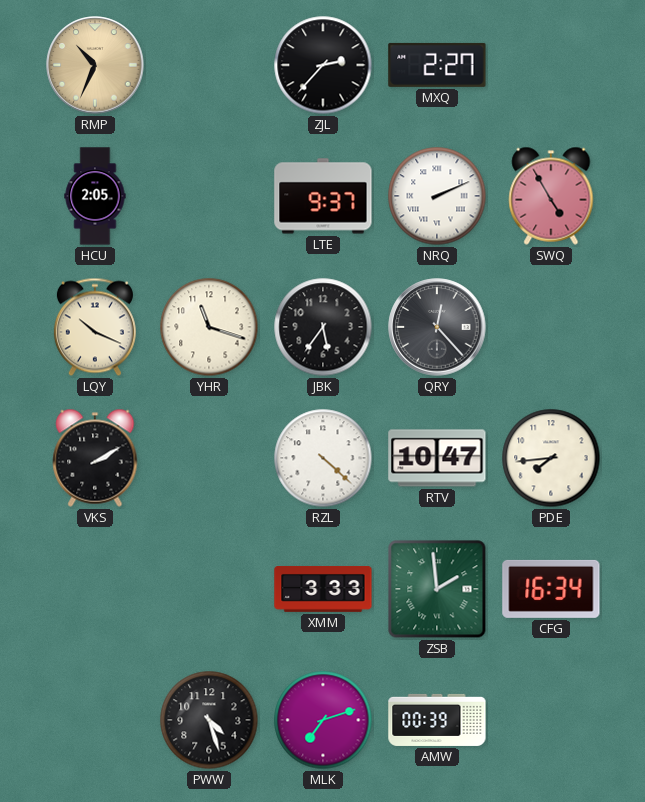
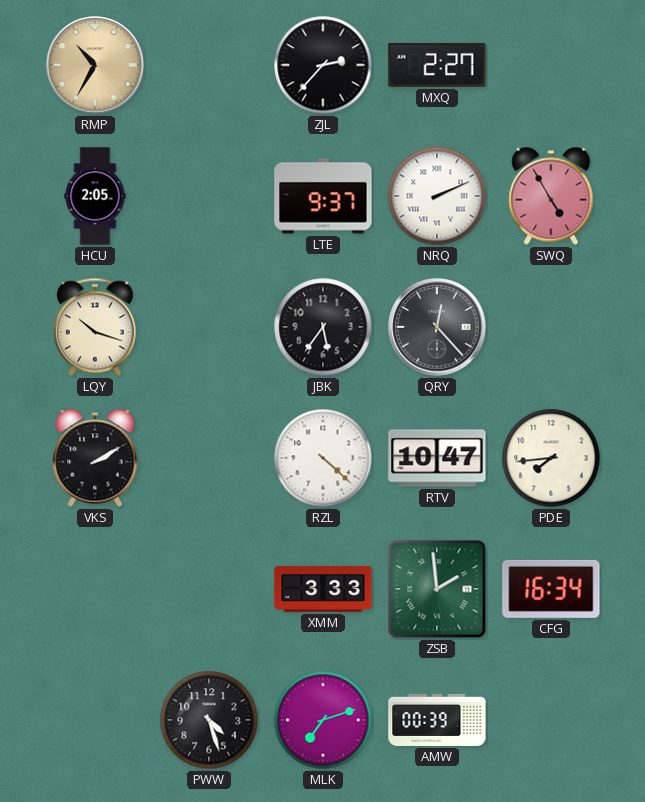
RMP: 10:34 -> 10:35
LQY: 10:19 -> 10:18
YHR: 11:18 -> none
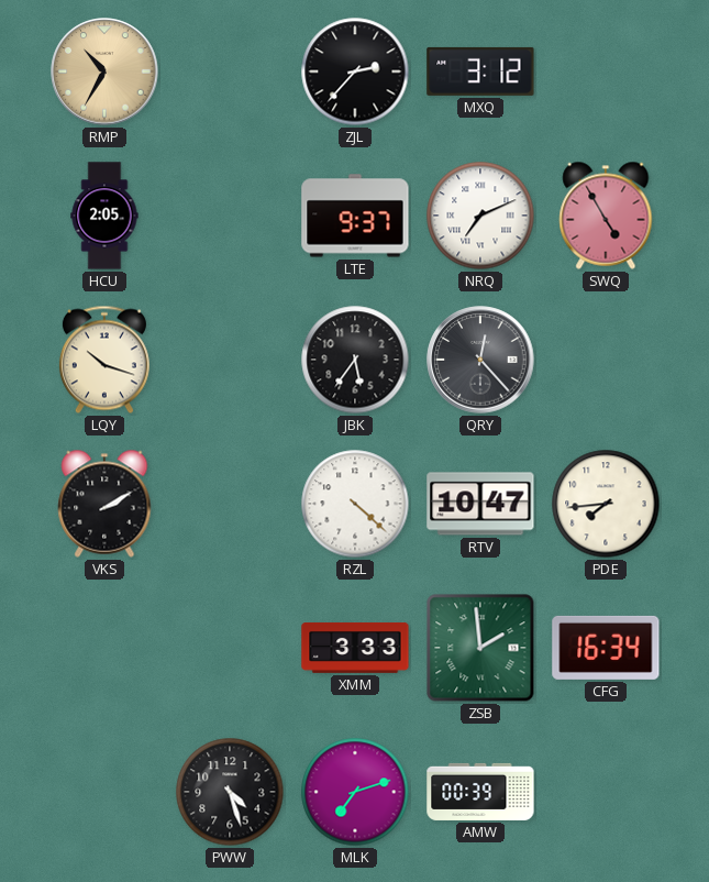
MXQ: 2:27 -> 3:12
NRQ: 2:11 -> 7:11
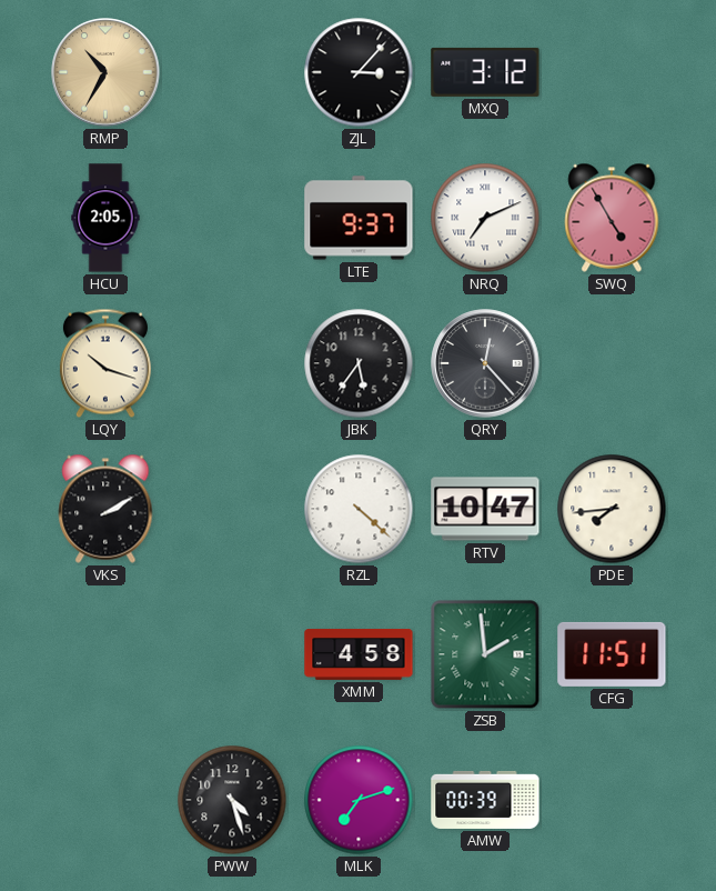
ZJL: 2:37 -> 3:07
XMM: 3:33 -> 4:58
CFG: 16:34 -> 11:51
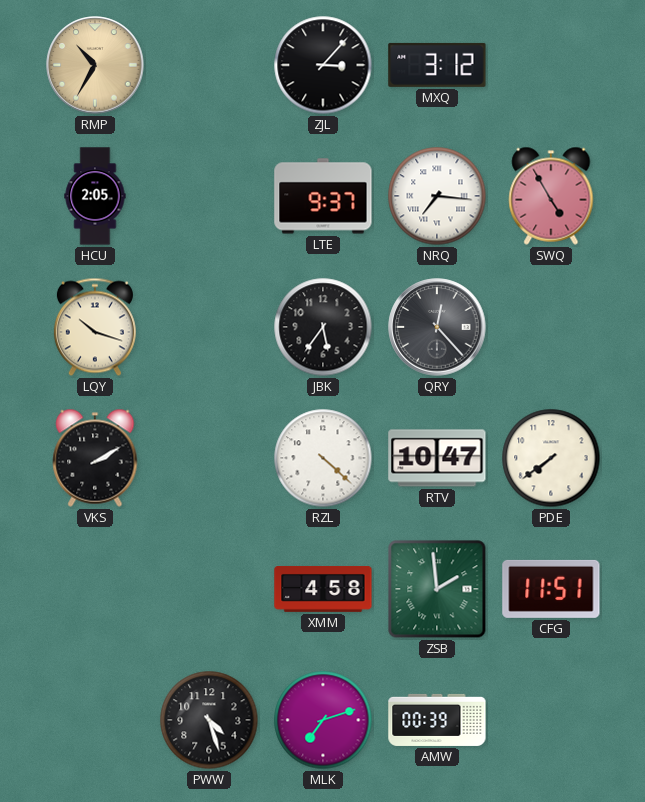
NRQ: 7:11 -> 7:16
PDE: 7:44 -> 7:39
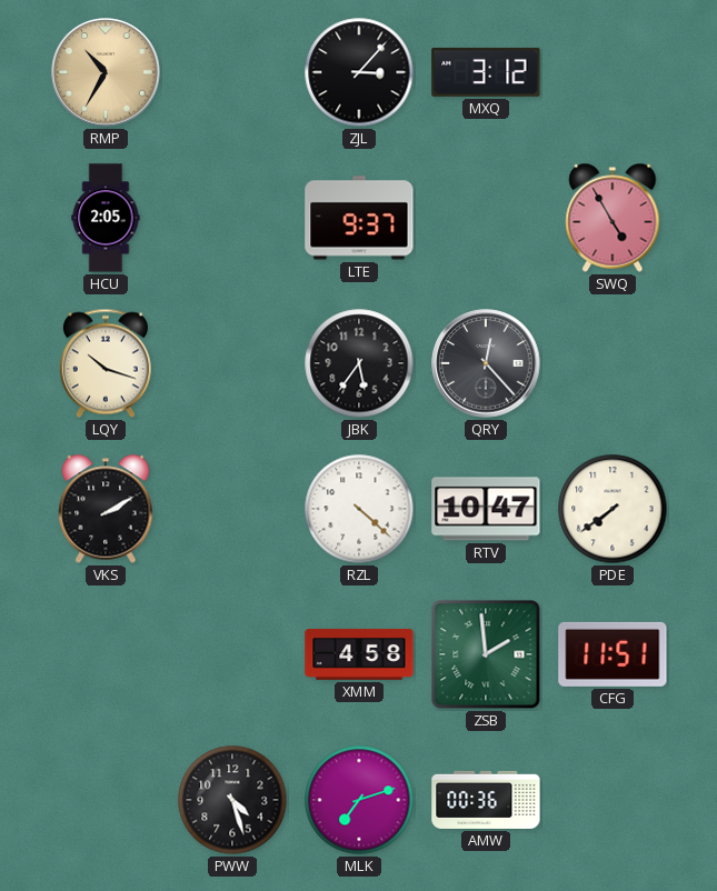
NRQ: 7:16 -> none
AMW: 00:39 -> 00:36
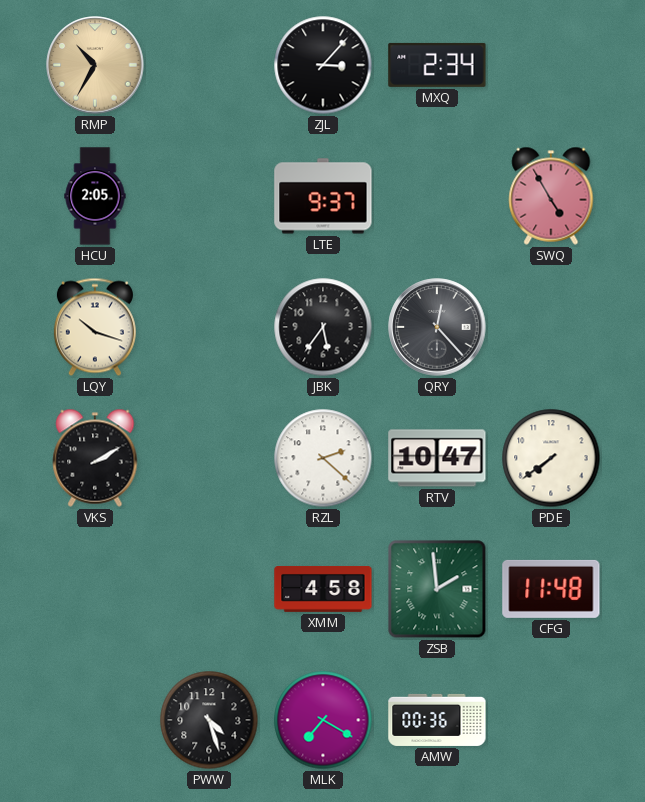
MXQ: 3:12 -> 2:34
RZL: 4:22 -> 2:22
CFG: 11:51 -> 11:48
MLK: 7:12 -> 7:20
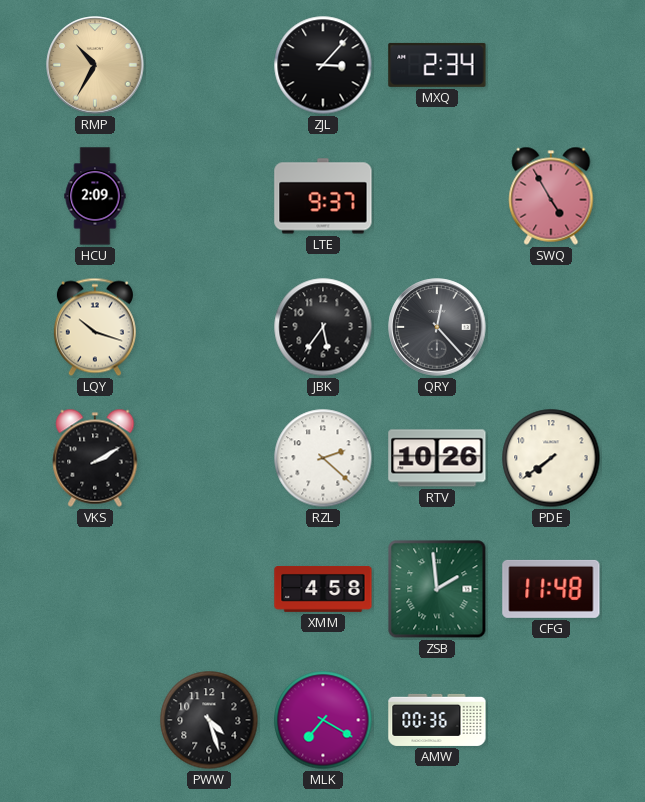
HCU: 2:05 -> 2:09
RTV: 10:47 -> 10:26
